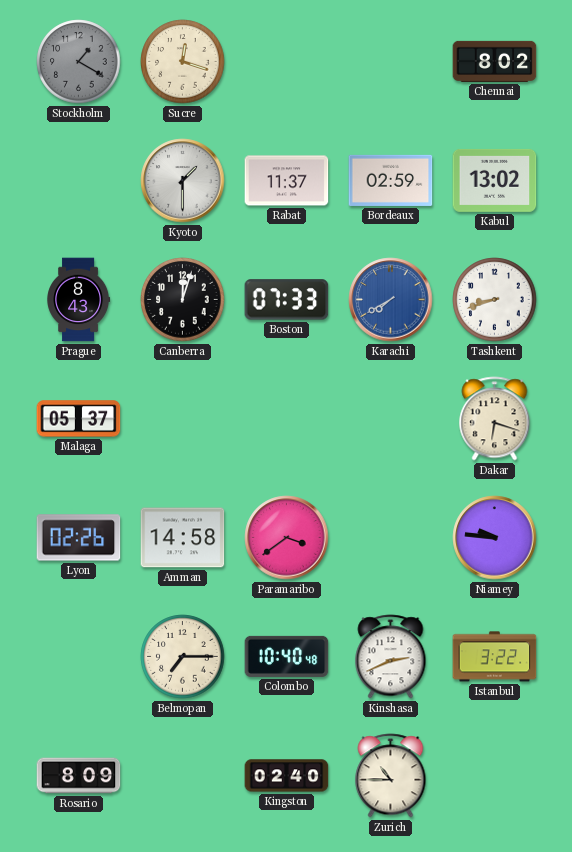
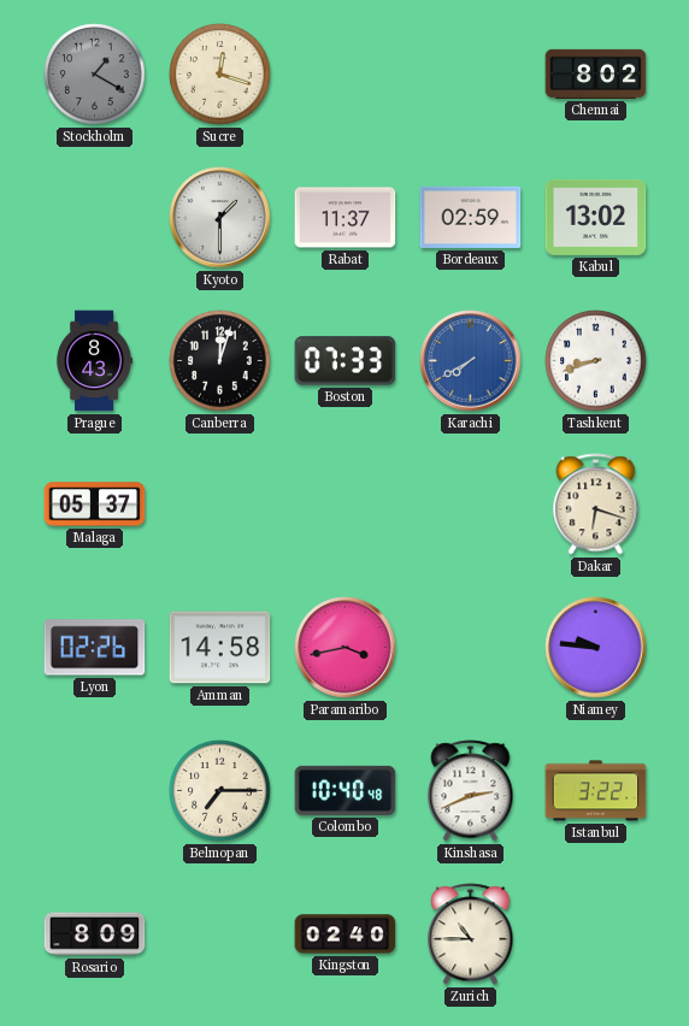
Paramaribo: 3:39 -> 3:43
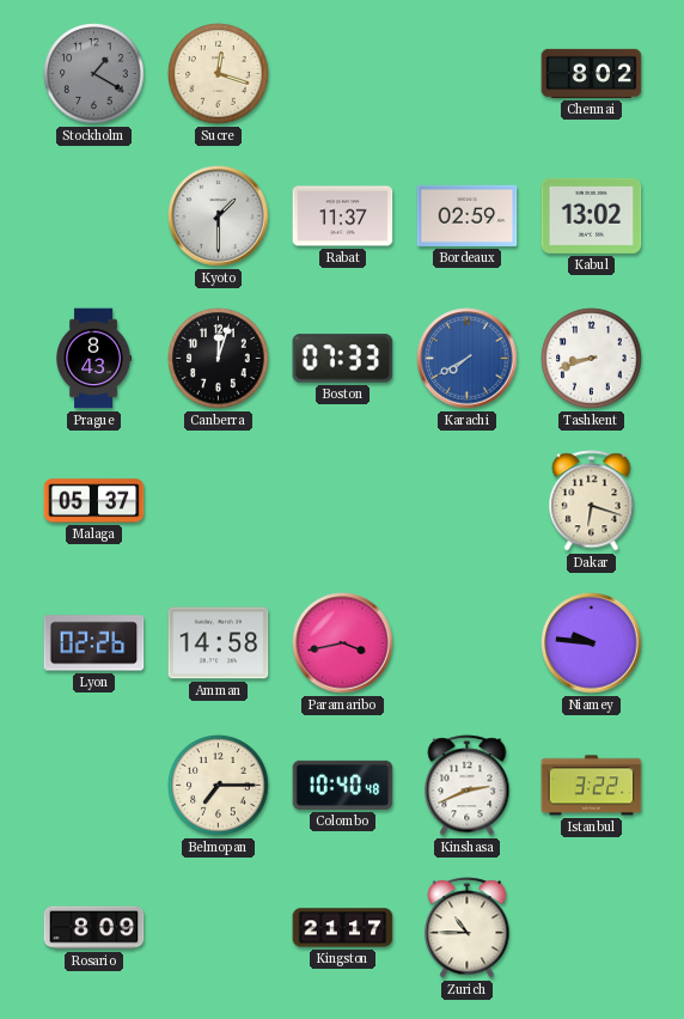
Kingston: 02:40 -> 21:17
